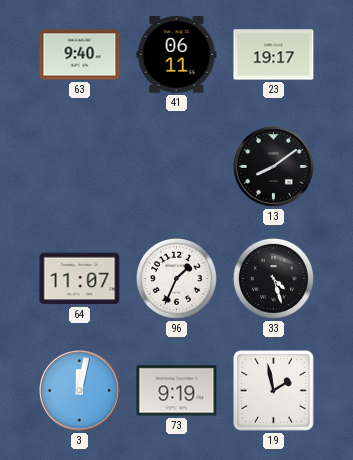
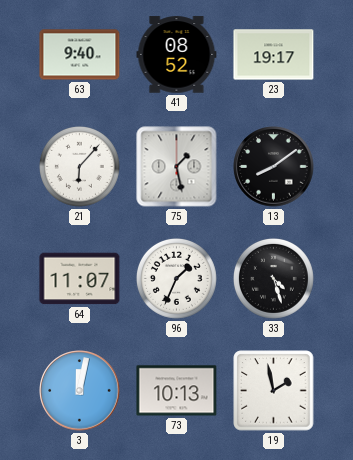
41: 06:11 -> 08:52
21: none -> 6:07
75: none -> 1:28
73: 9:19 -> 10:13
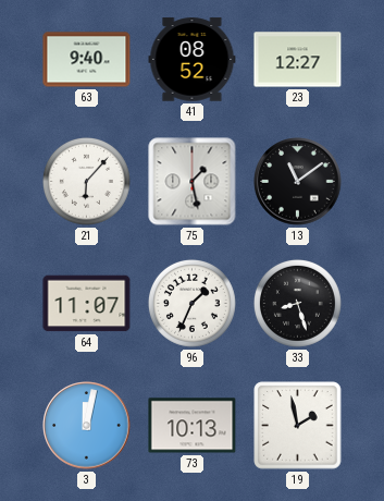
23: 19:17 -> 12:27
13: 8:09 -> 11:09
33: 4:27 -> 8:27
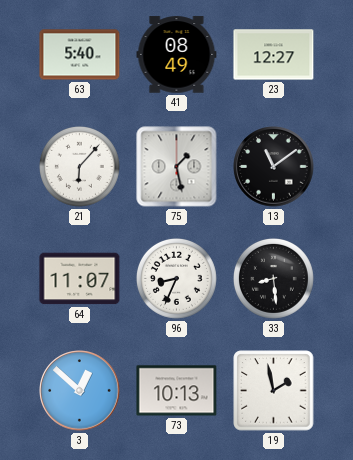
63: 9:40 -> 5:40
41: 08:52 -> 08:49
96: 1:34 -> 8:34
33: 8:27 -> 8:29
3: 12:02 -> 12:52
